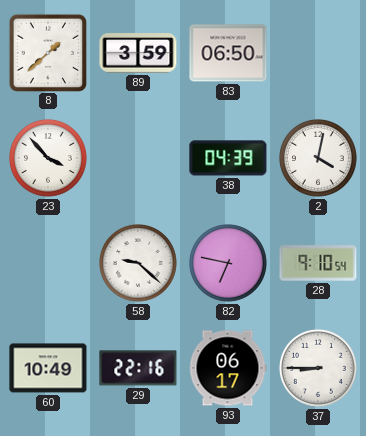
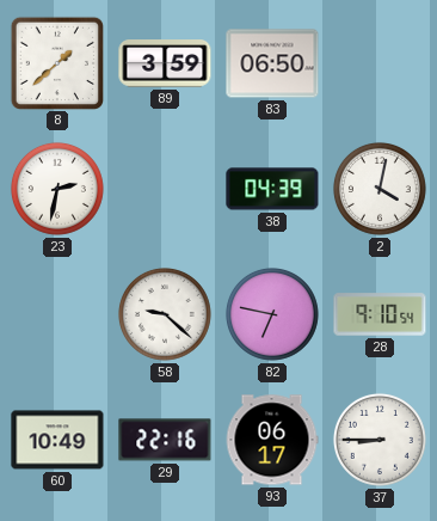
23: 3:53 -> 2:32
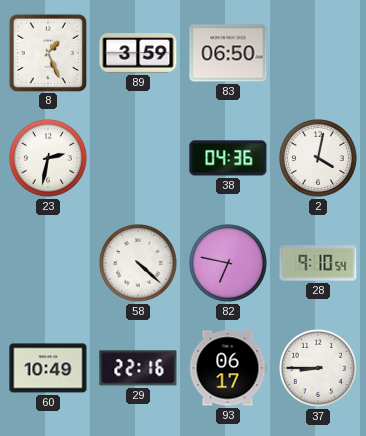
8: 1:38 -> 1:26
38: 04:39 -> 04:36
58: 9:22 -> 4:22
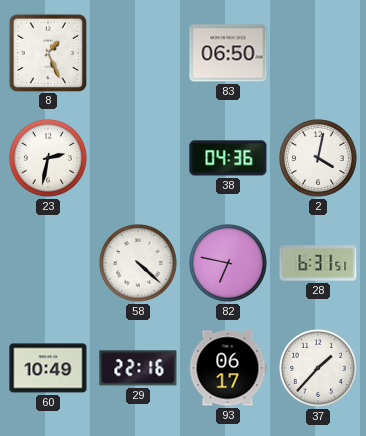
89: 3:59 -> none
28: 9:10 -> 6:31
37: 8:45 -> 1:37
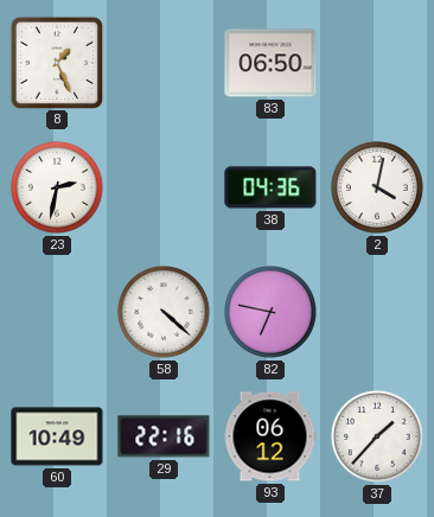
28: 6:31 -> none
93: 06:17 -> 06:12
